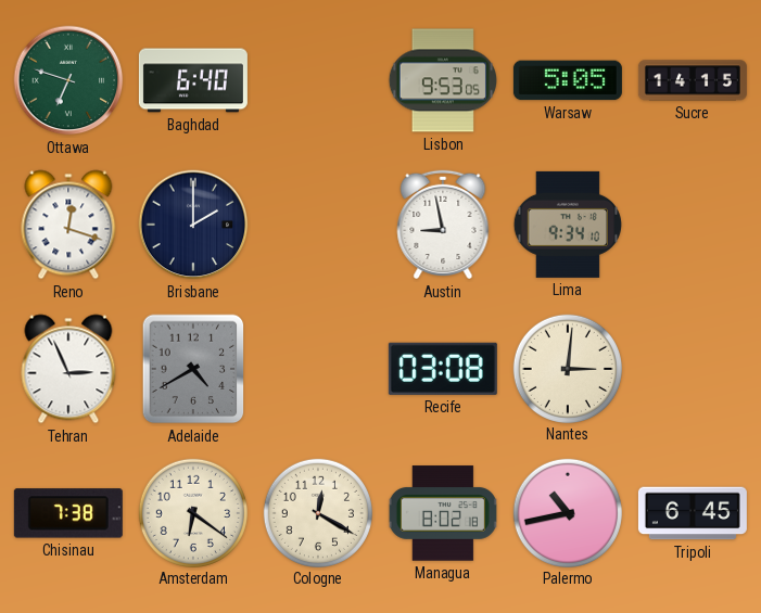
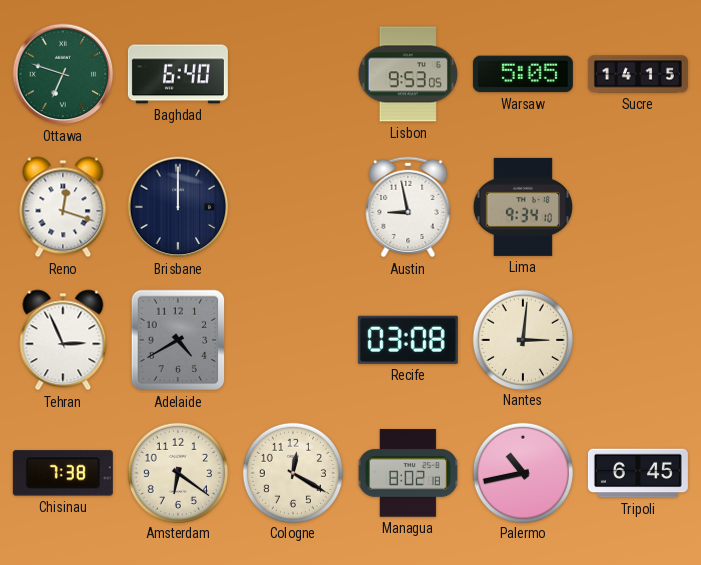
Brisbane: 2:00 -> 12:00
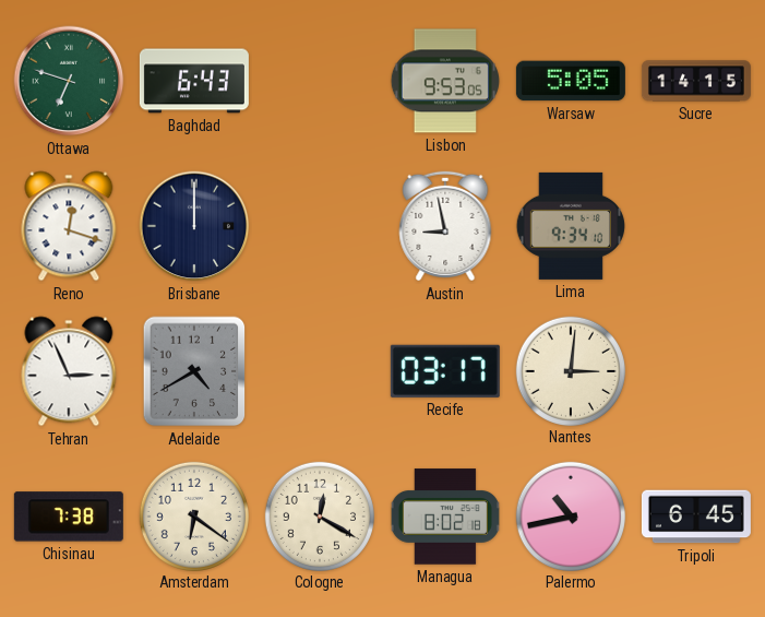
Baghdad: 6:40 -> 6:43
Recife: 03:08 -> 03:17
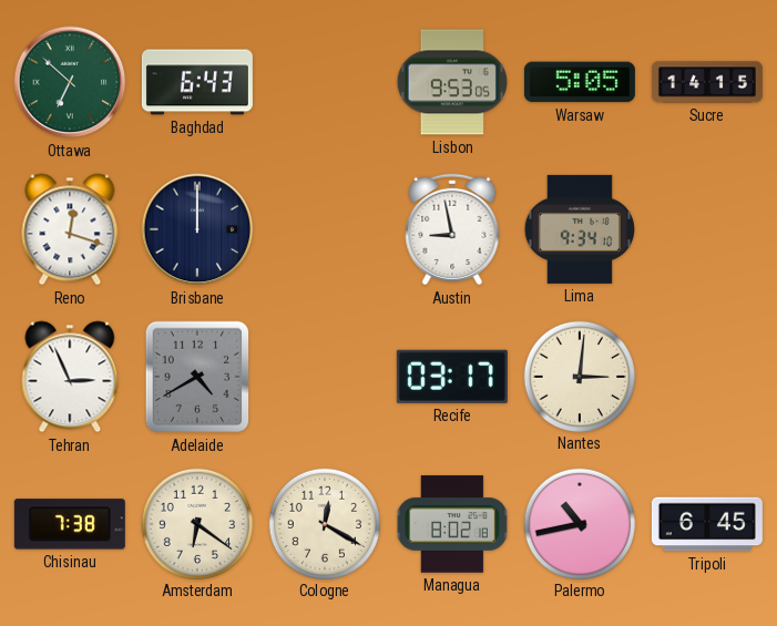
Ottawa: 6:48 -> 6:52
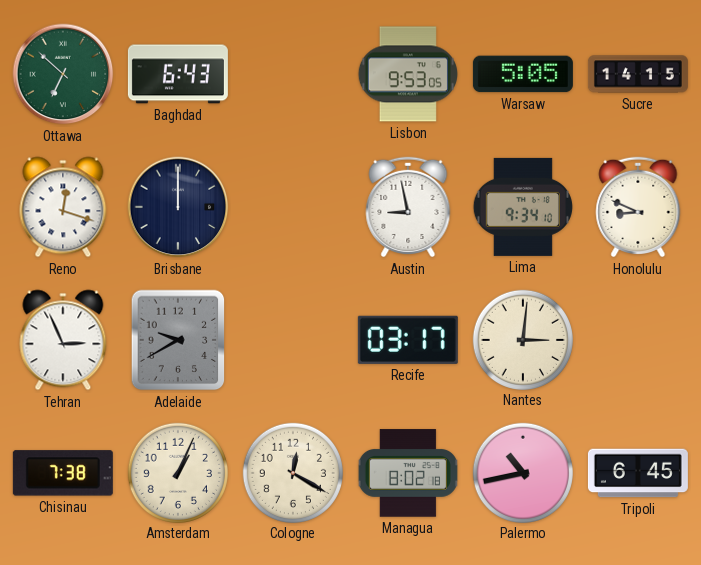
Honolulu: none -> 8:49
Adelaide: 4:40 -> 9:40
Amsterdam: 6:21 -> 1:04
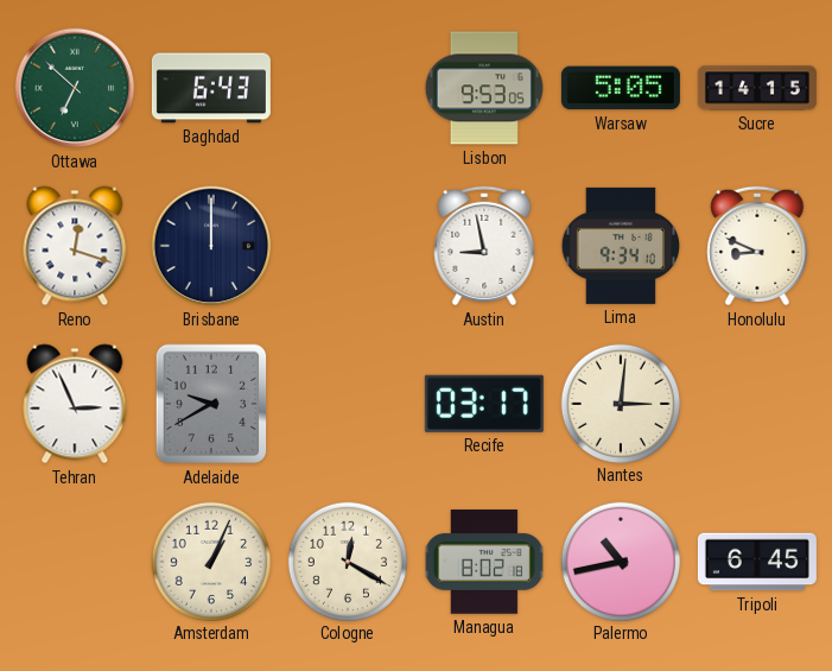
Chisinau: 7:38 -> none
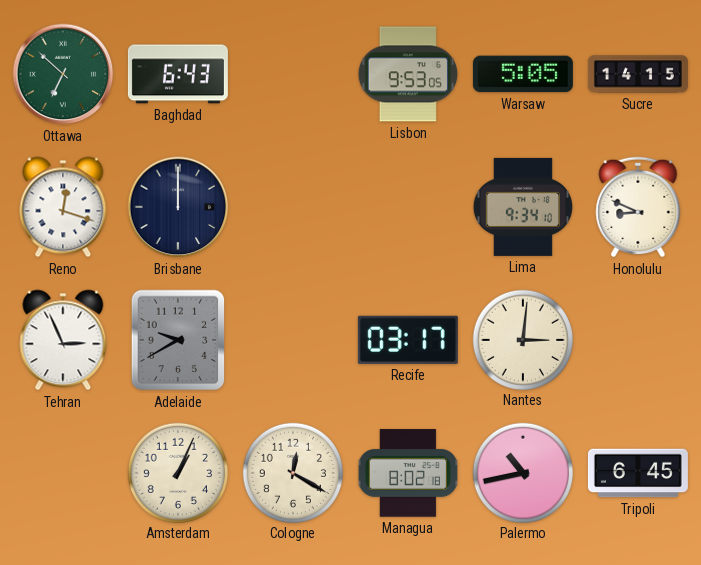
Austin: 8:58 -> none
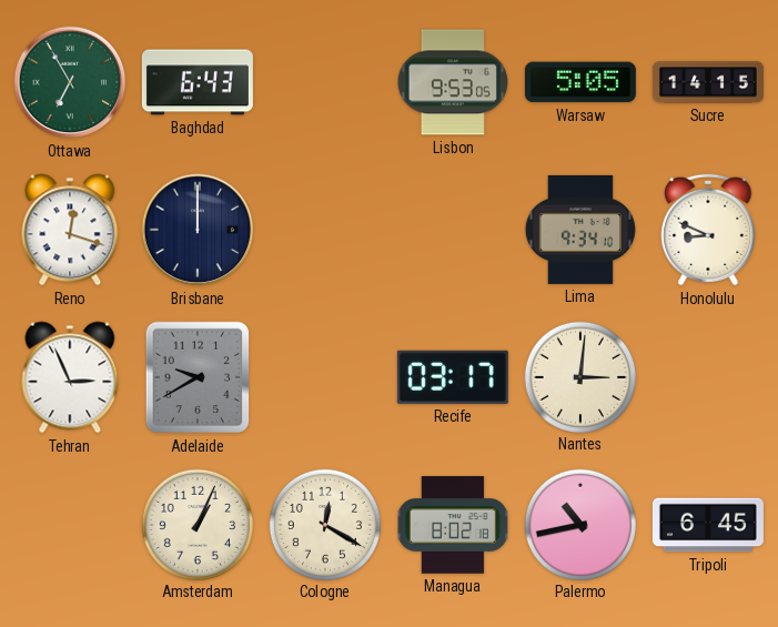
Ottawa: 6:52 -> 6:55
